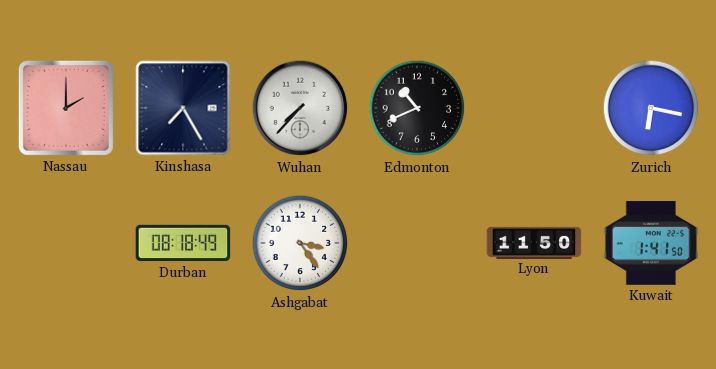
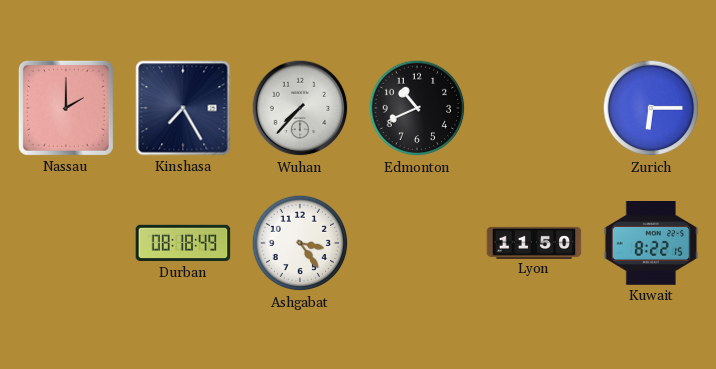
Zurich: 6:17 -> 6:15
Kuwait: 1:41 -> 8:22
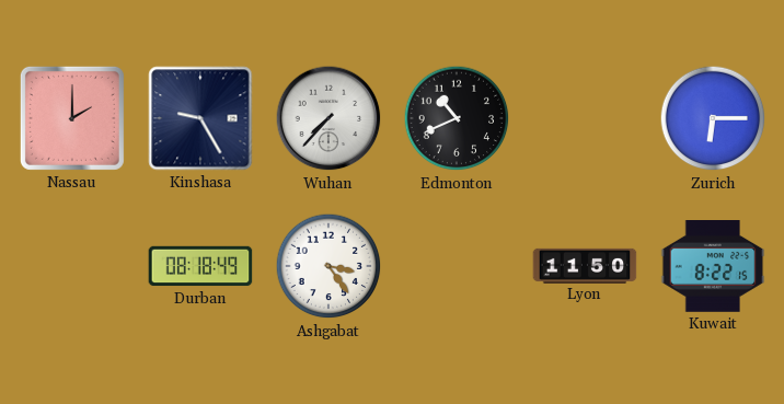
Kinshasa: 7:25 -> 9:25
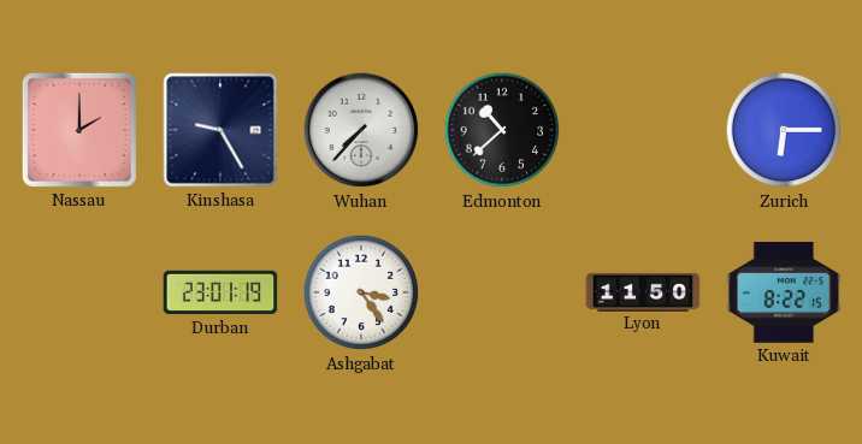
Edmonton: 10:41 -> 10:38
Durban: 08:18 -> 23:01
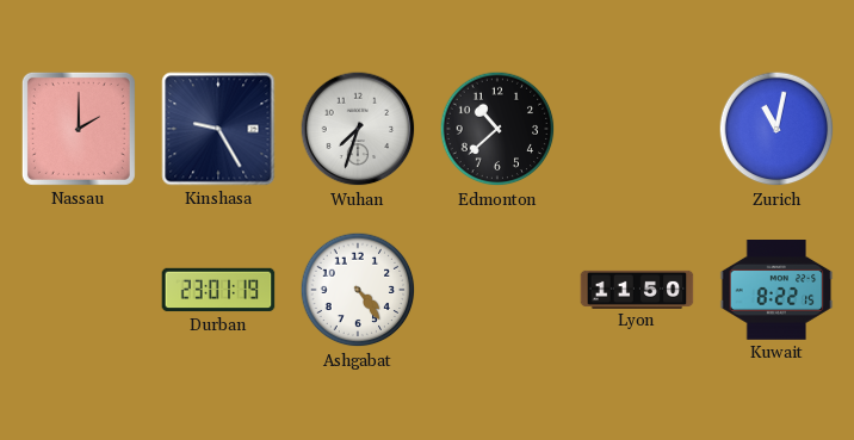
Wuhan: 7:37 -> 7:33
Zurich: 6:15 -> 11:02
Ashgabat: 3:24 -> 4:24
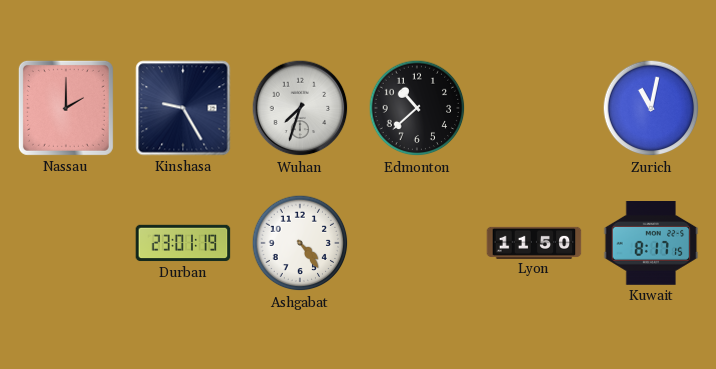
Kuwait: 8:22 -> 8:17
